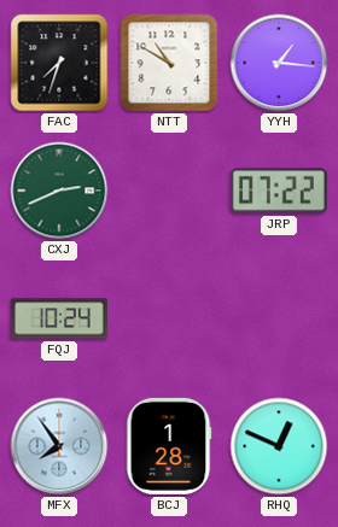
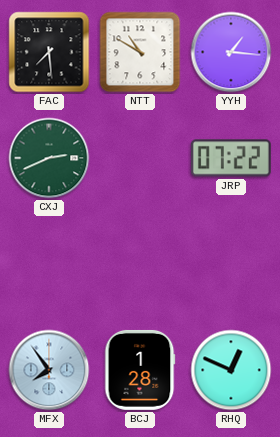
FAC: 7:33 -> 7:29
FQJ: 10:24 -> none
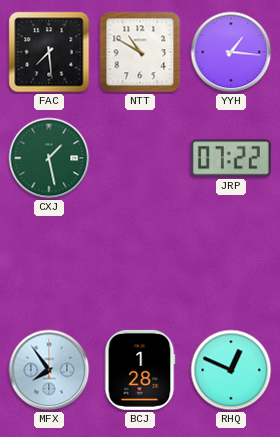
CXJ: 2:41 -> 1:28
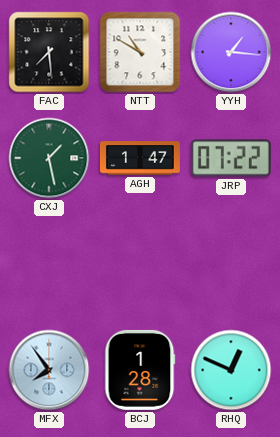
AGH: none -> 1:47
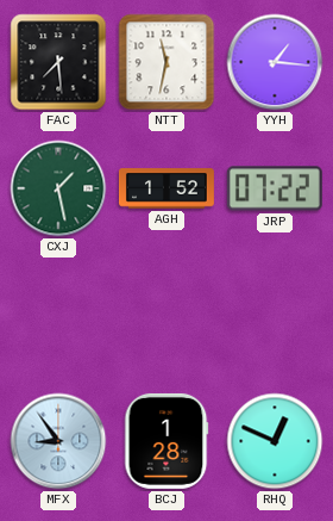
NTT: 10:50 -> 11:32
AGH: 1:47 -> 1:52
MFX: 7:54 -> 8:54
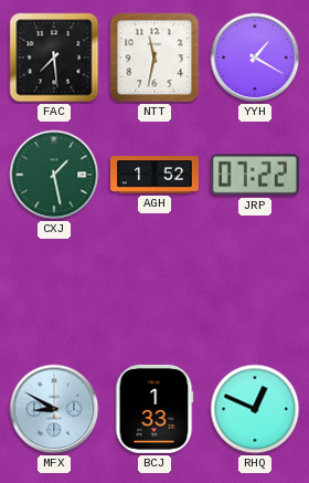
YYH: 1:16 -> 1:20
MFX: 8:54 -> 8:50
BCJ: 1:28 -> 1:33
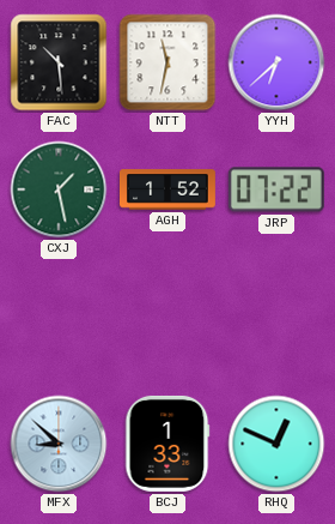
FAC: 7:29 -> 10:29
YYH: 1:20 -> 6:38
MFX: 8:50 -> 8:52
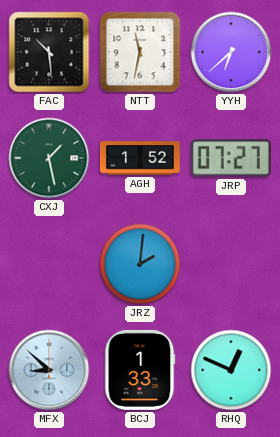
JRP: 07:22 -> 07:27
JRZ: none -> 2:01
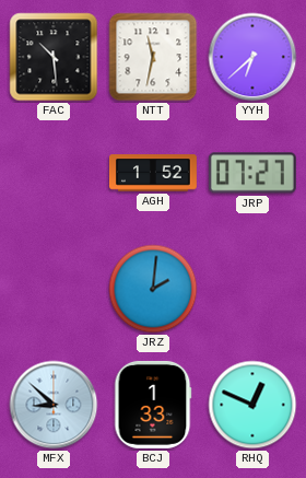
CXJ: 1:28 -> none
